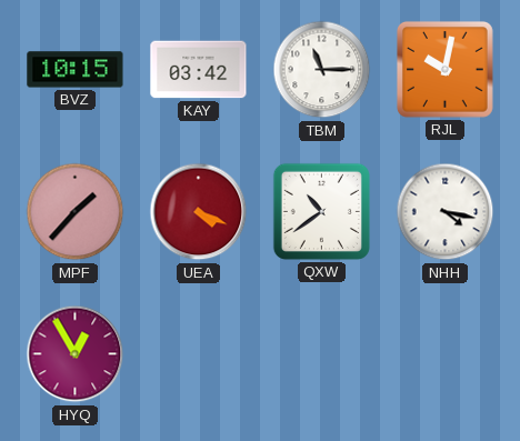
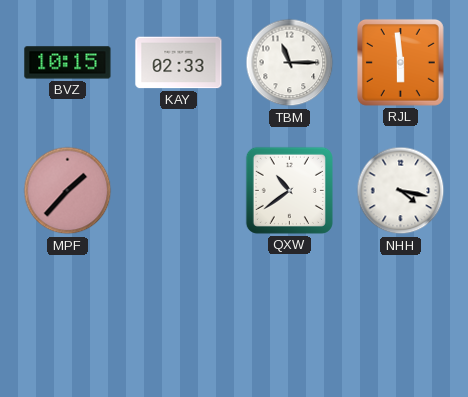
KAY: 03:42 -> 02:33
RJL: 10:02 -> 5:59
UEA: 4:19 -> none
HYQ: 12:55 -> none
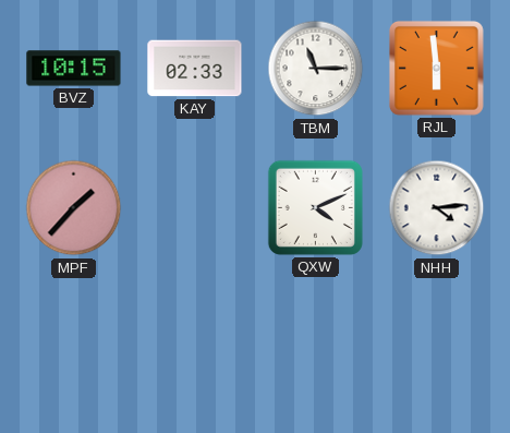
QXW: 10:39 -> 4:11
NHH: 4:17 -> 4:14
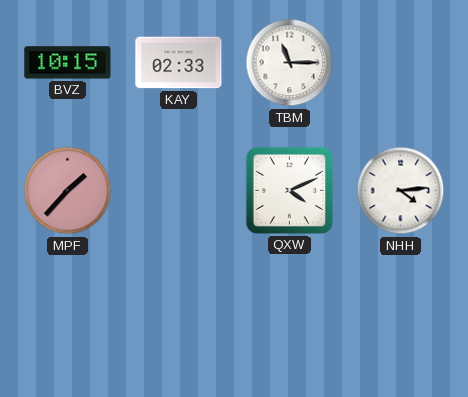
RJL: 5:59 -> none
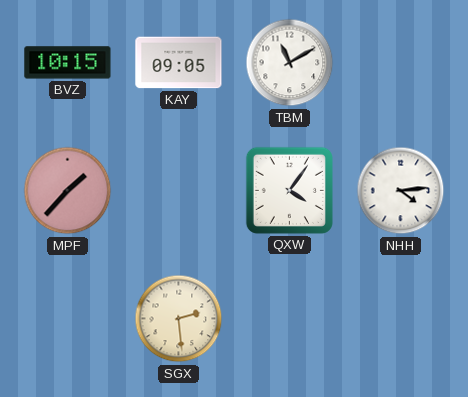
KAY: 02:33 -> 09:05
TBM: 11:15 -> 11:10
QXW: 4:11 -> 4:06
SGX: none -> 2:29
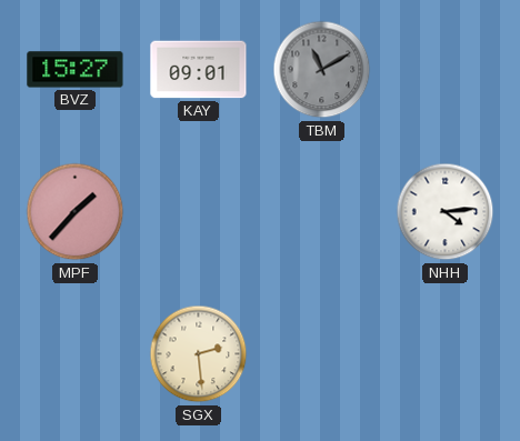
BVZ: 10:15 -> 15:27
KAY: 09:05 -> 09:01
TBM dial: white -> grey
QXW: 4:06 -> none
